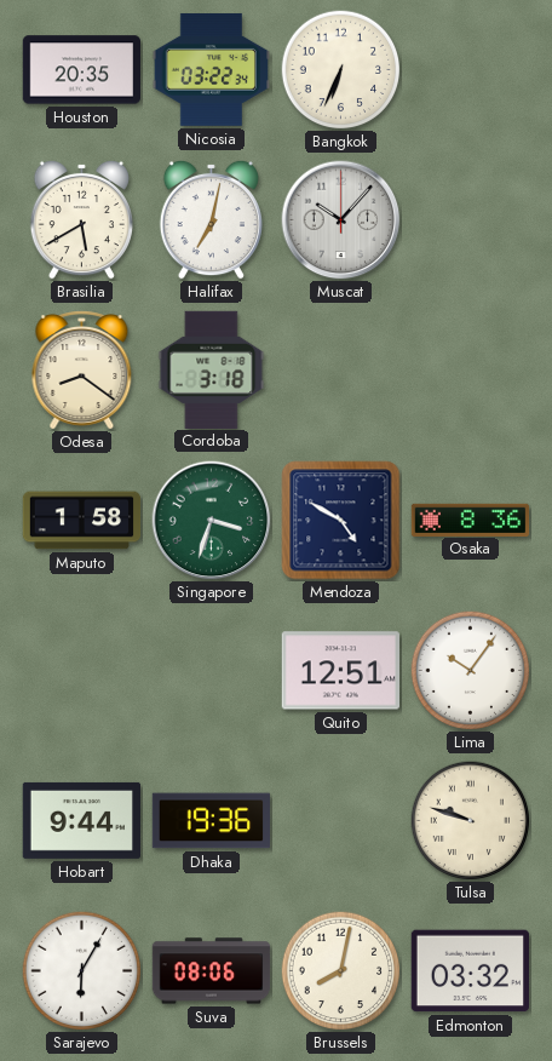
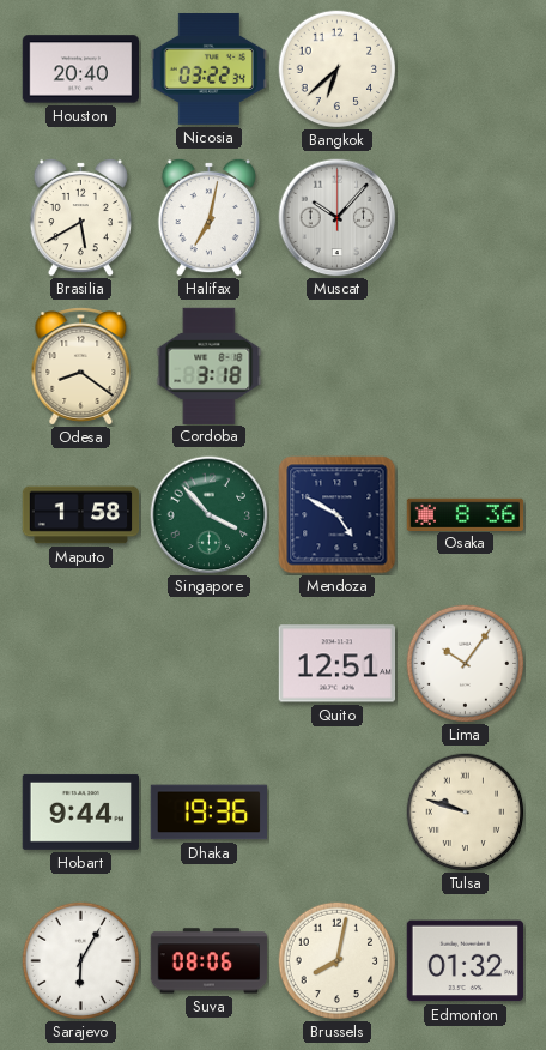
Houston: 20:35 -> 20:40
Bangkok: 6:34 -> 6:38
Singapore: 3:33 -> 3:53
Edmonton: 03:32 -> 01:32
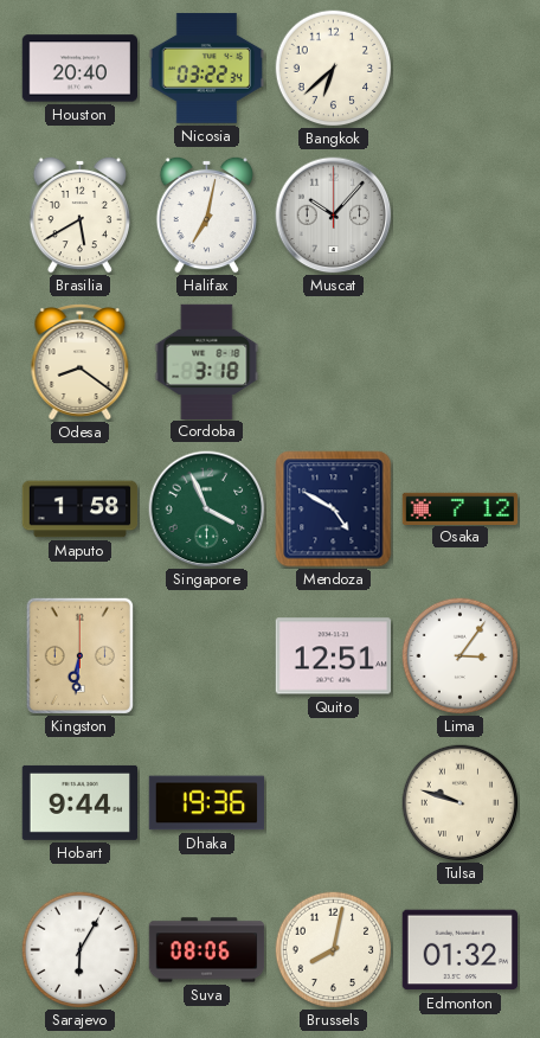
Singapore: 3:53 -> 3:56
Osaka: 8:36 -> 7:12
Kingston: none -> 6:31
Lima: 10:06 -> 3:06
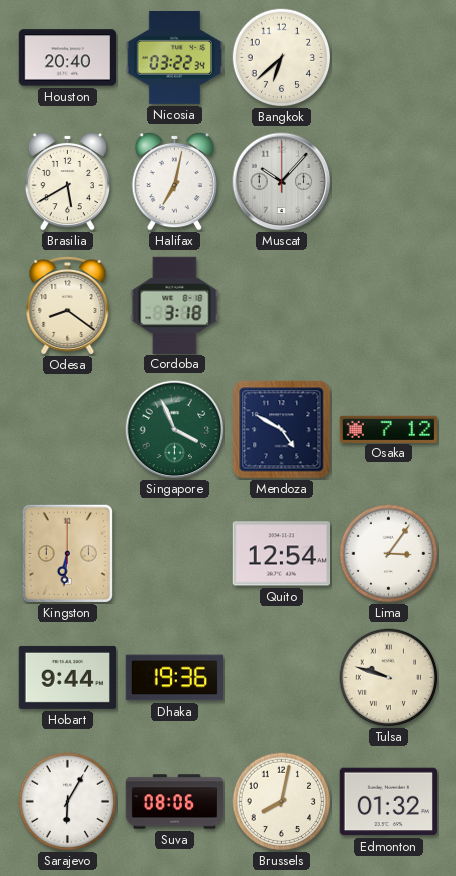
Maputo: 1:58 -> none
Quito: 12:51 -> 12:54
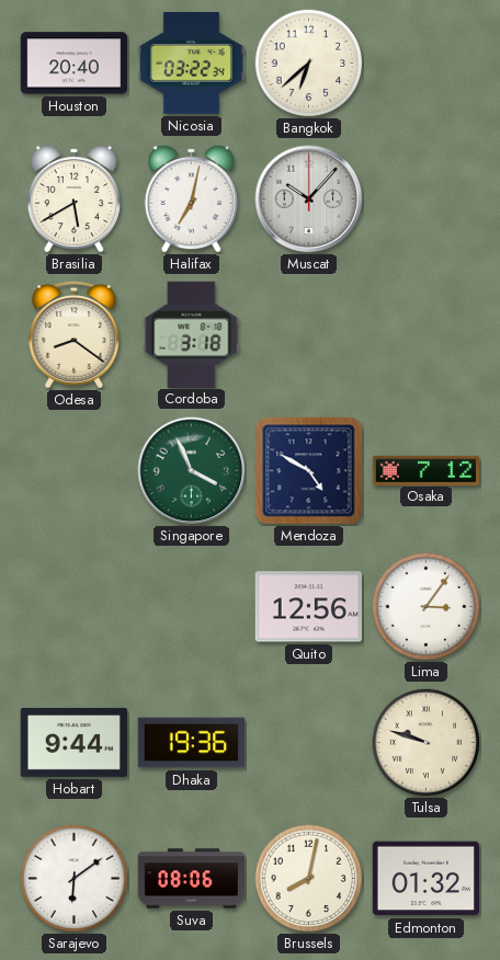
Kingston: 6:31 -> none
Quito: 12:54 -> 12:56
Sarajevo: 6:05 -> 6:09
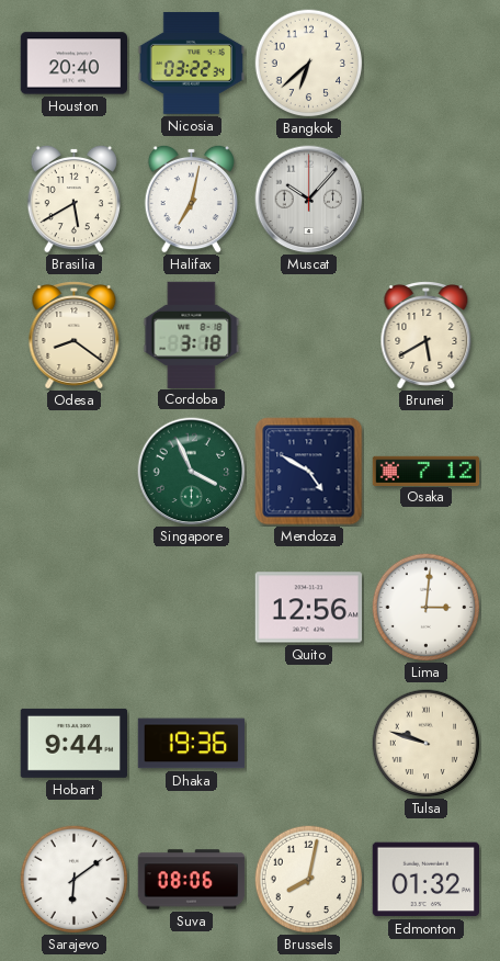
Brunei: none -> 5:40
Lima: 3:06 -> 3:01
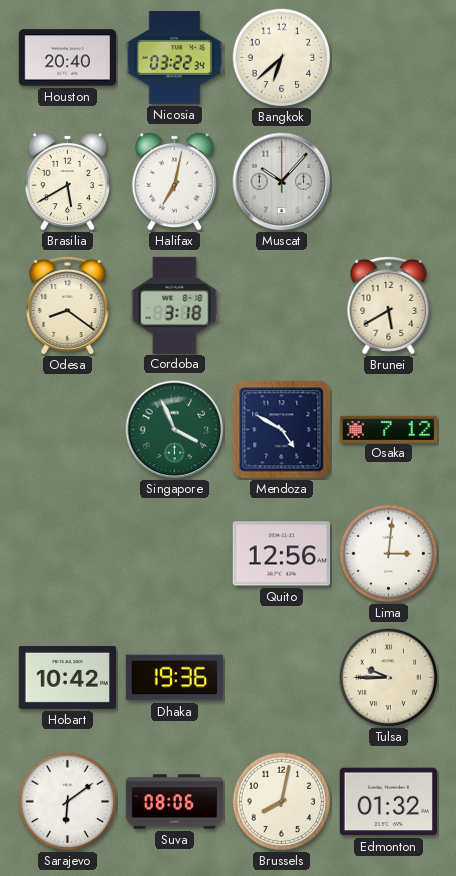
Hobart: 9:44 -> 10:42
Tulsa: 9:48 -> 9:45
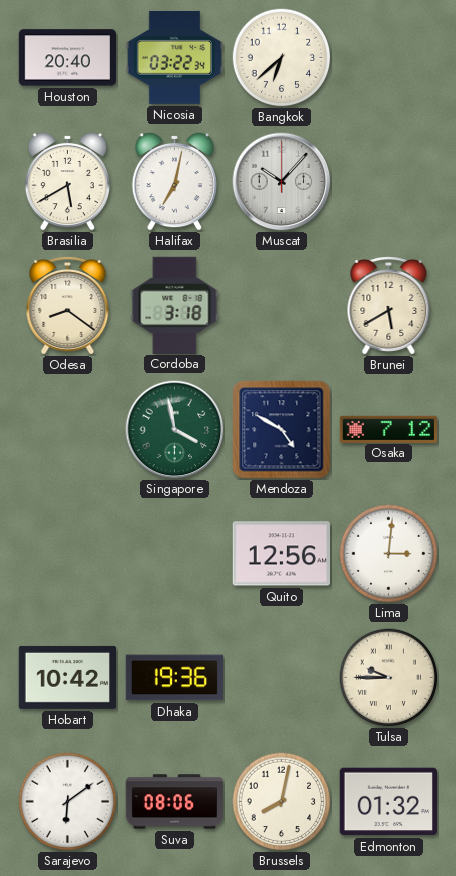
Singapore: 3:56 -> 3:58
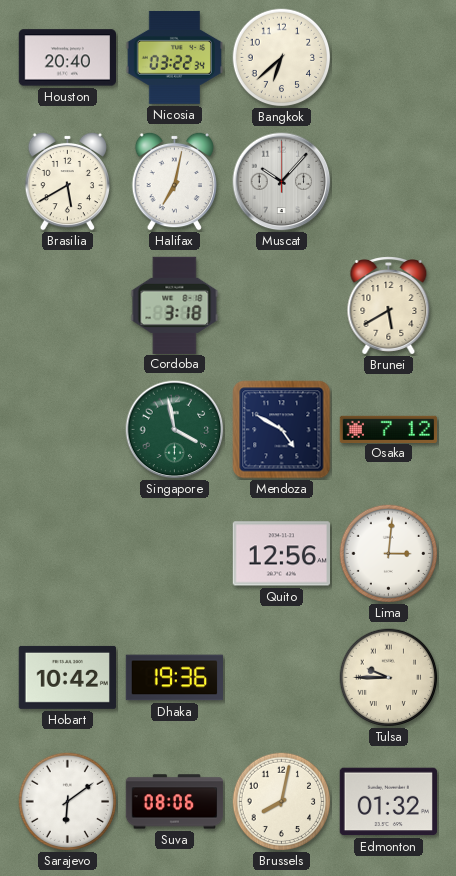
Odesa: 8:21 -> none
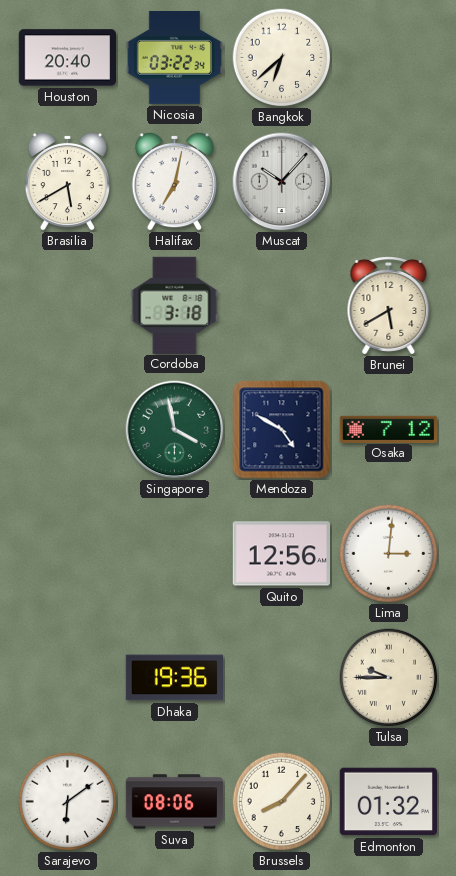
Hobart: 10:42 -> none
Brussels: 8:02 -> 8:07
